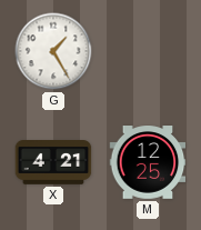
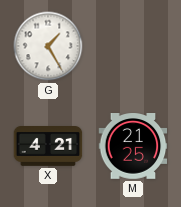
M: 12:25 -> 21:25
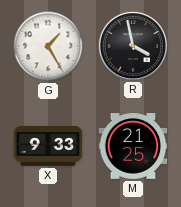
R: none -> 3:58
X: 4:21 -> 9:33
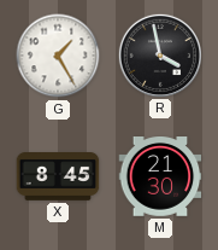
X: 9:33 -> 8:45
M: 21:25 -> 21:30
